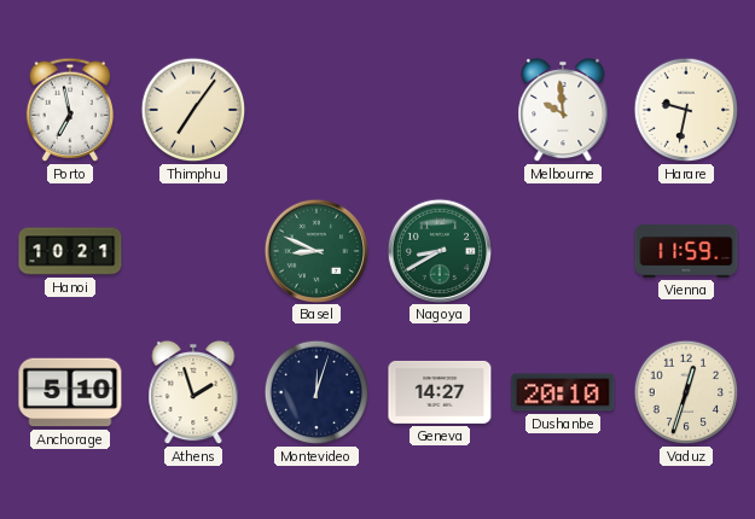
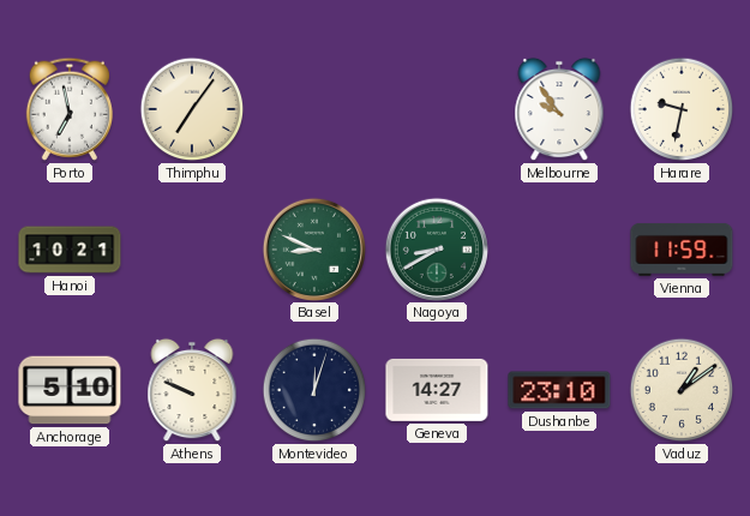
Melbourne: 9:59 -> 9:54
Athens: 1:57 -> 9:49
Dushanbe: 20:10 -> 23:10
Vaduz: 12:33 -> 1:09
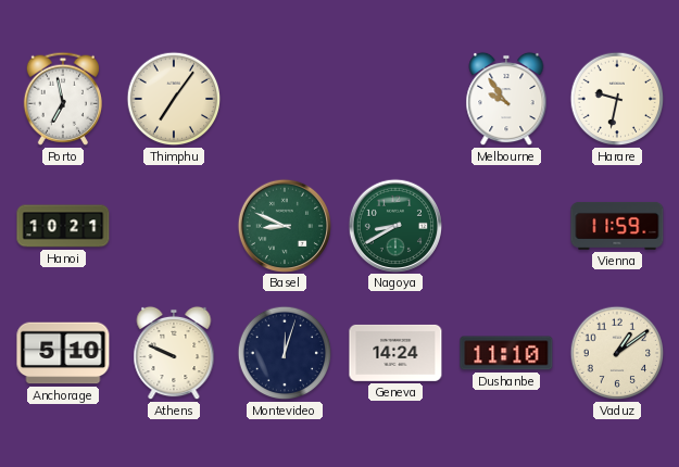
Geneva: 14:27 -> 14:24
Dushanbe: 23:10 -> 11:10
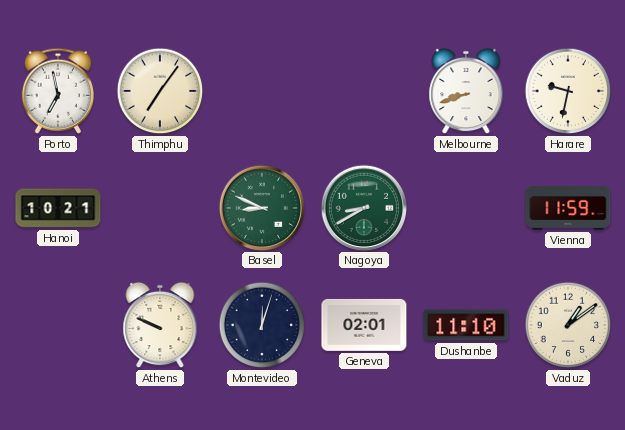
Melbourne: 9:54 -> 8:42
Anchorage: 5:10 -> none
Geneva: 14:24 -> 02:01
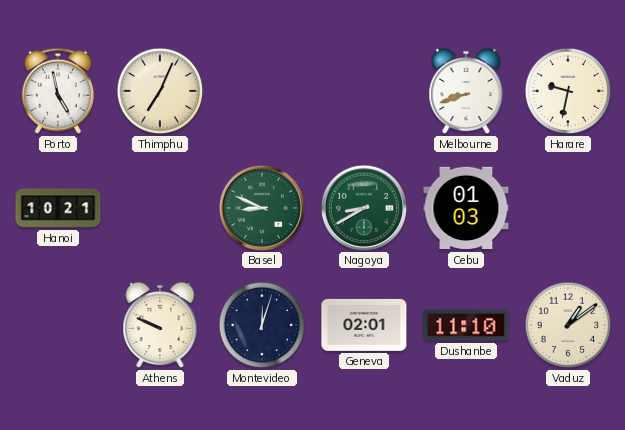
Porto: 6:58 -> 4:58
Thimphu: 7:06 -> 7:04
Cebu: none -> 01:03
Vienna: 11:59 -> none
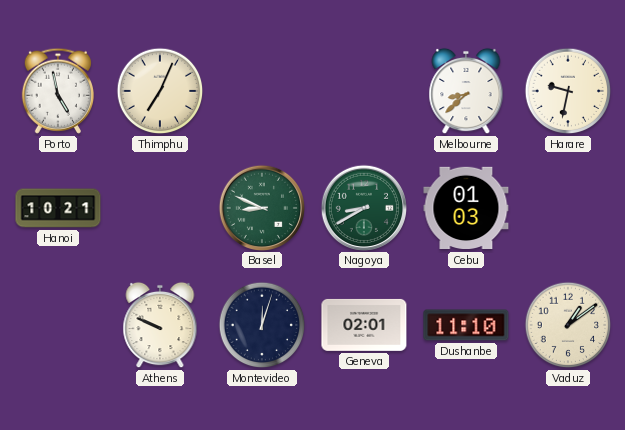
Melbourne: 8:42 -> 8:38
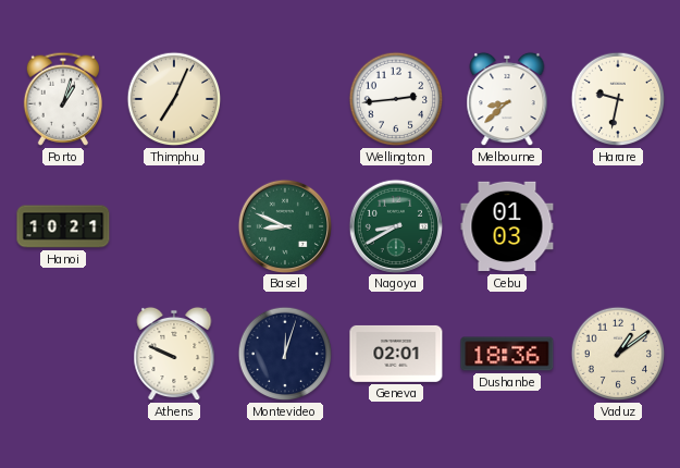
Porto: 4:58 -> 1:03
Wellington: none -> 2:44
Dushanbe: 11:10 -> 18:36
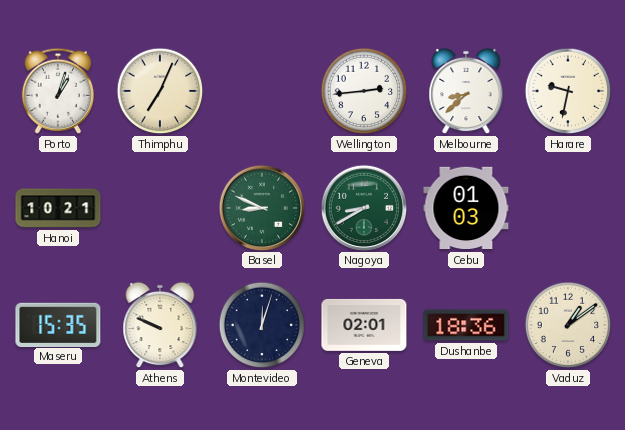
Maseru: none -> 15:35
